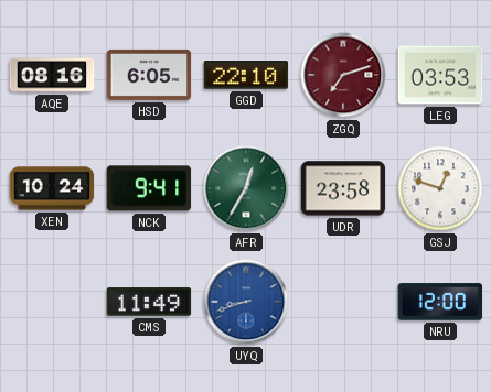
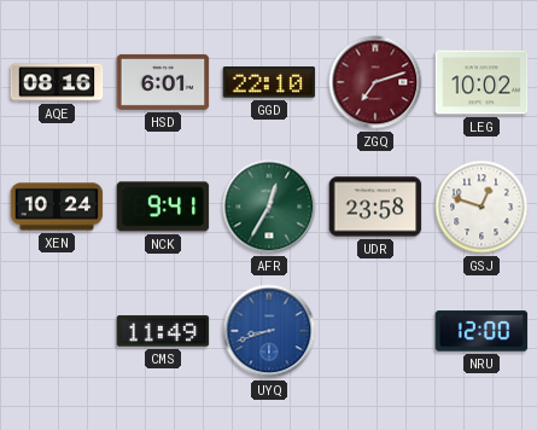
HSD: 6:05 -> 6:01
LEG: 03:53 -> 10:02
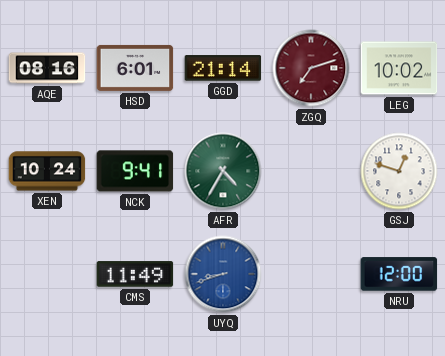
GGD: 22:10 -> 21:14
AFR: 12:35 -> 4:35
UDR: 23:58 -> none
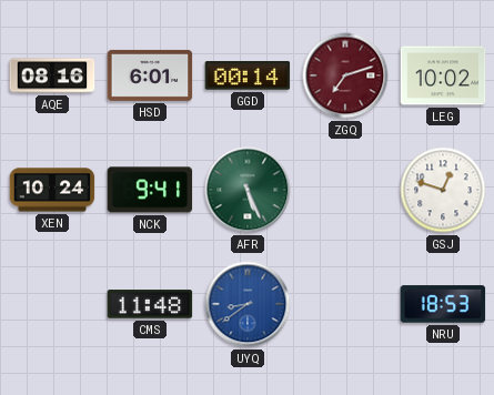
GGD: 21:14 -> 00:14
AFR: 4:35 -> 5:26
CMS: 11:49 -> 11:48
UYQ: 8:42 -> 8:39
NRU: 12:00 -> 18:53
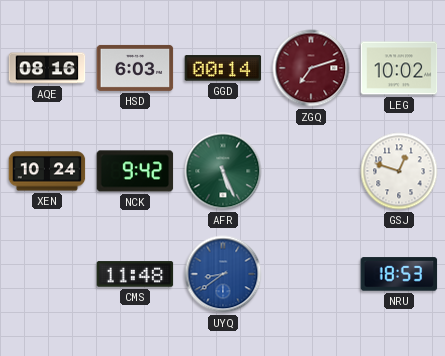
HSD: 6:01 -> 6:03
NCK: 9:41 -> 9:42
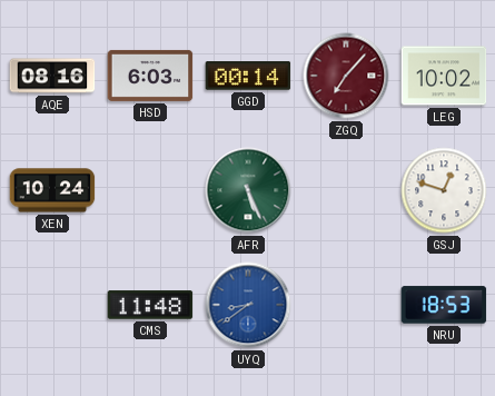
ZGQ: 7:12 -> 7:07
NCK: 9:42 -> none
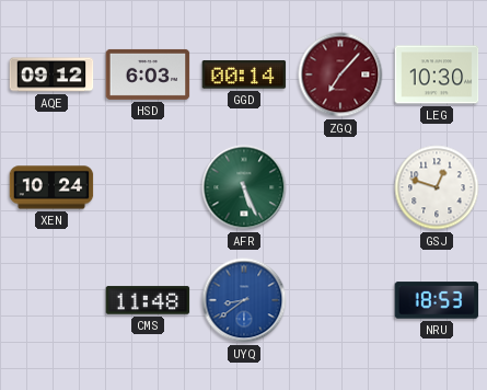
AQE: 08:16 -> 09:12
LEG: 10:02 -> 10:30
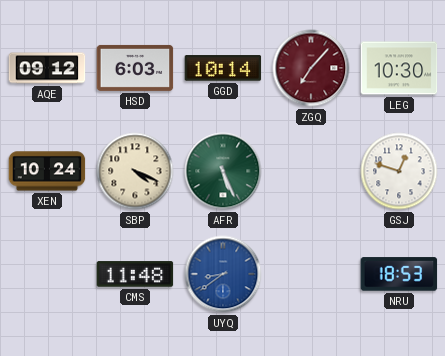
GGD: 00:14 -> 10:14
SBP: none -> 4:19
